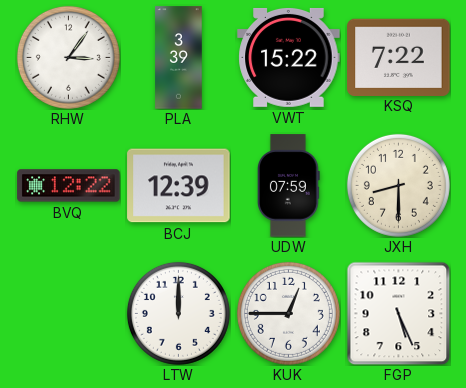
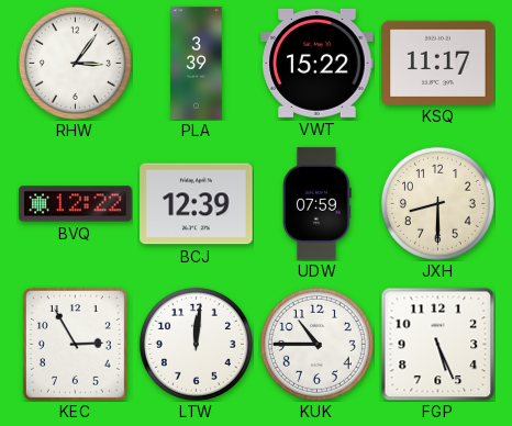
KSQ: 7:22 -> 11:17
KEC: none -> 2:55
LTW: 12:00 -> 12:01
KUK: 12:45 -> 10:45
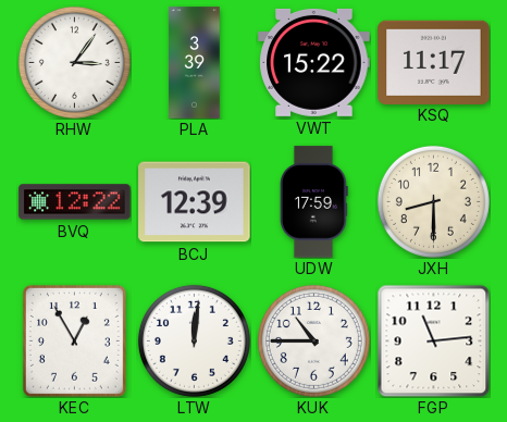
UDW: 07:59 -> 17:59
KEC: 2:55 -> 12:55
FGP: 5:26 -> 11:14
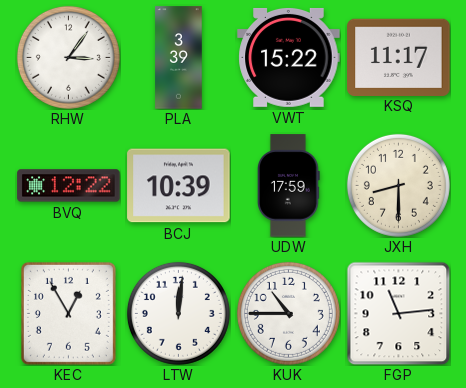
BCJ: 12:39 -> 10:39
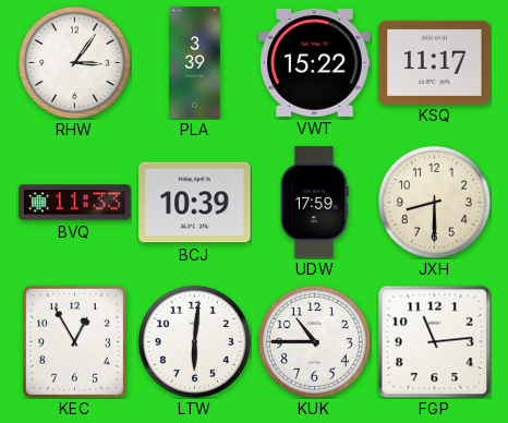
BVQ: 12:22 -> 11:33
LTW: 12:01 -> 6:01
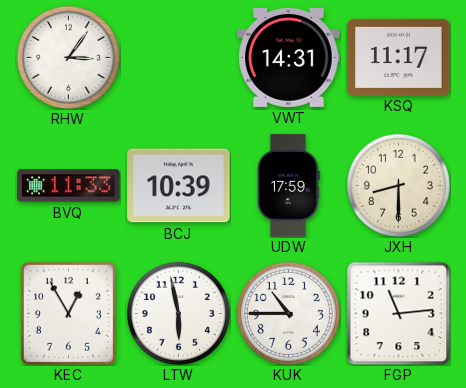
PLA: 3:39 -> none
VWT: 15:22 -> 14:31
LTW: 6:01 -> 5:58
